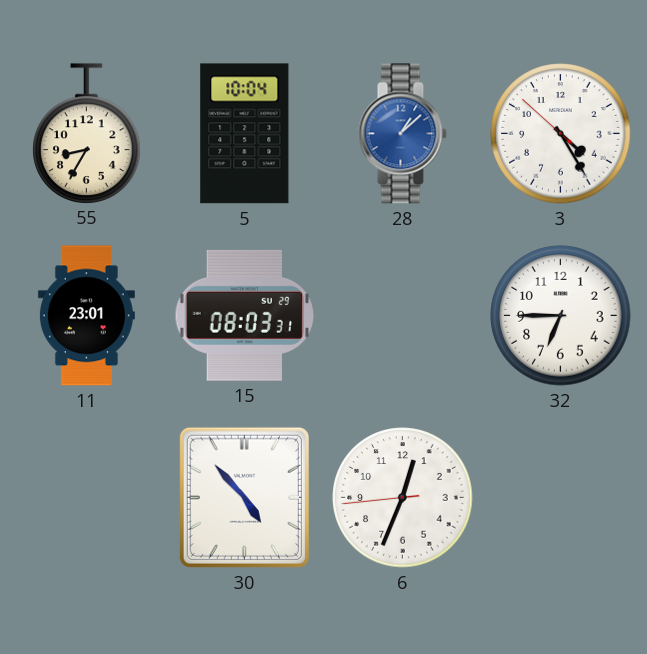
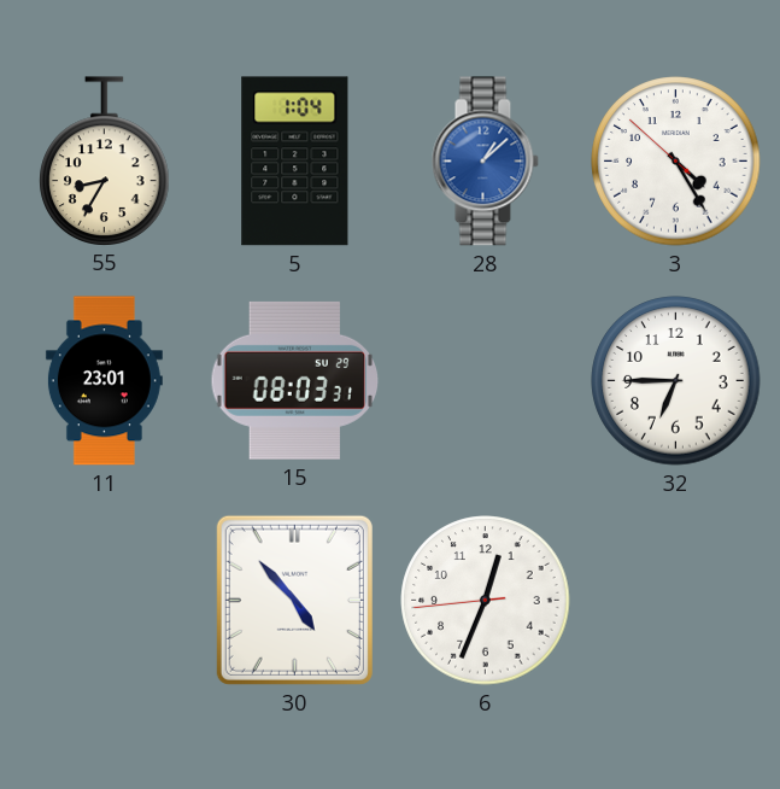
5: 10:04 -> 1:04
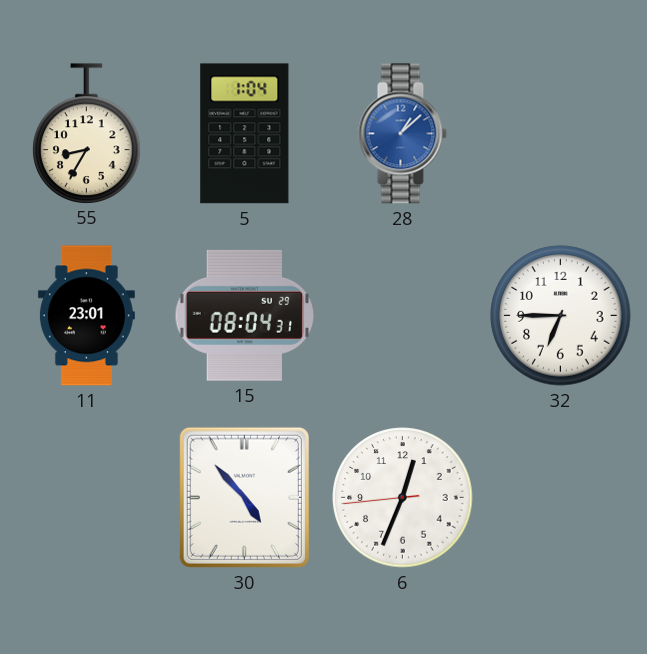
3: 4:24 -> none
15: 08:03 -> 08:04
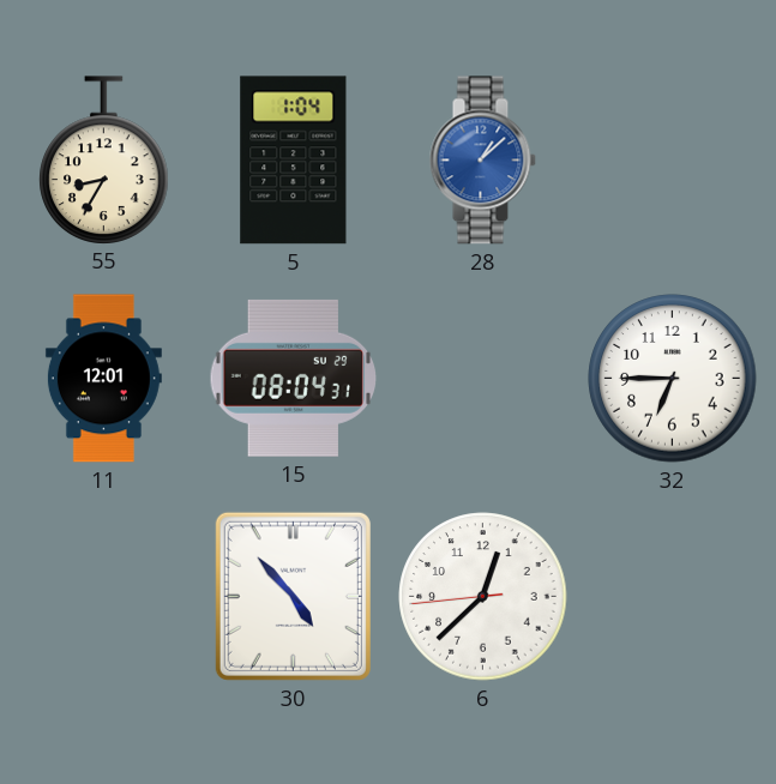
11: 23:01 -> 12:01
6: 12:33 -> 12:37
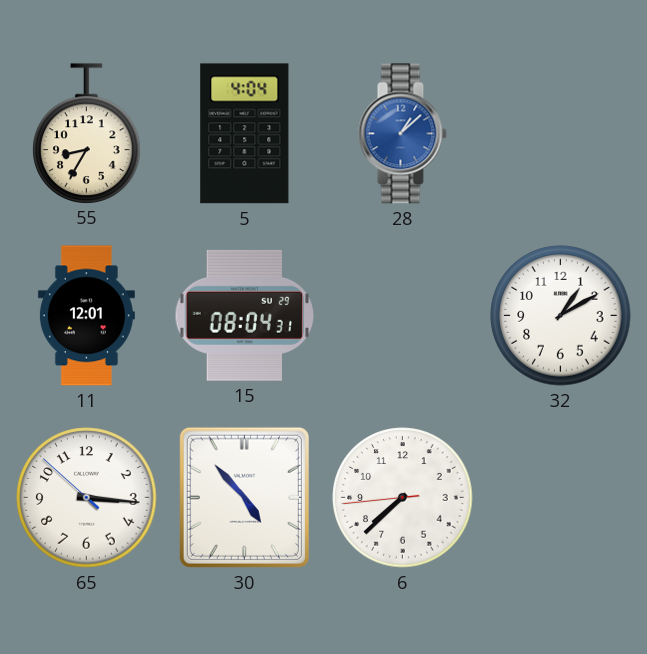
5: 1:04 -> 4:04
32: 6:45 -> 1:10
65: none -> 3:15
6: 12:37 -> 7:37
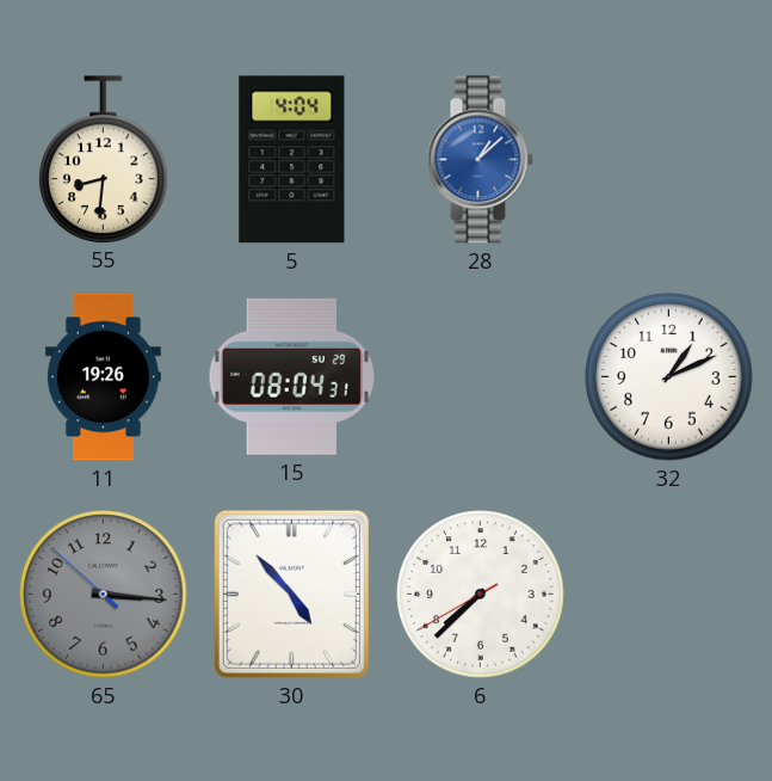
55: 8:35 -> 8:31
11: 12:01 -> 19:26
32: 1:10 -> 1:11
65 dial: white -> grey
6: 7:37:44 -> 7:37:40
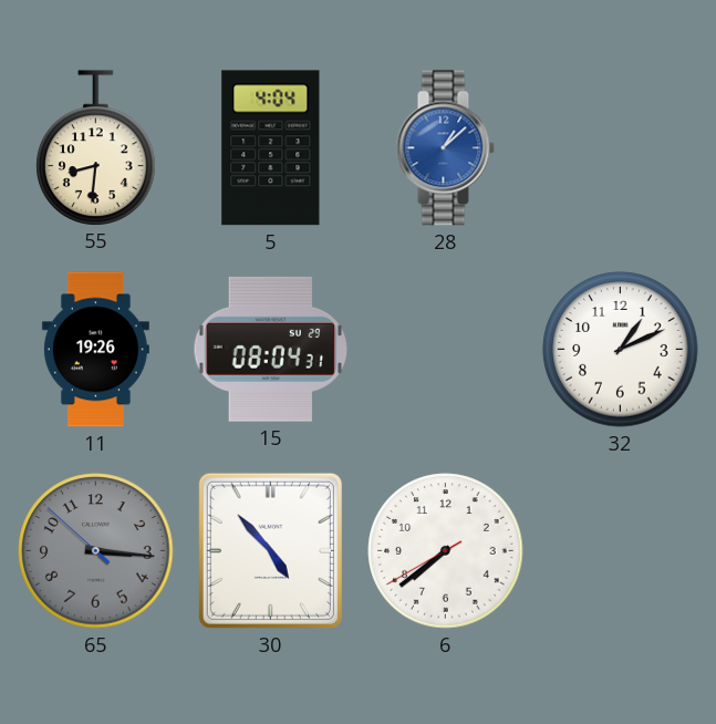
6: 7:37 -> 7:38
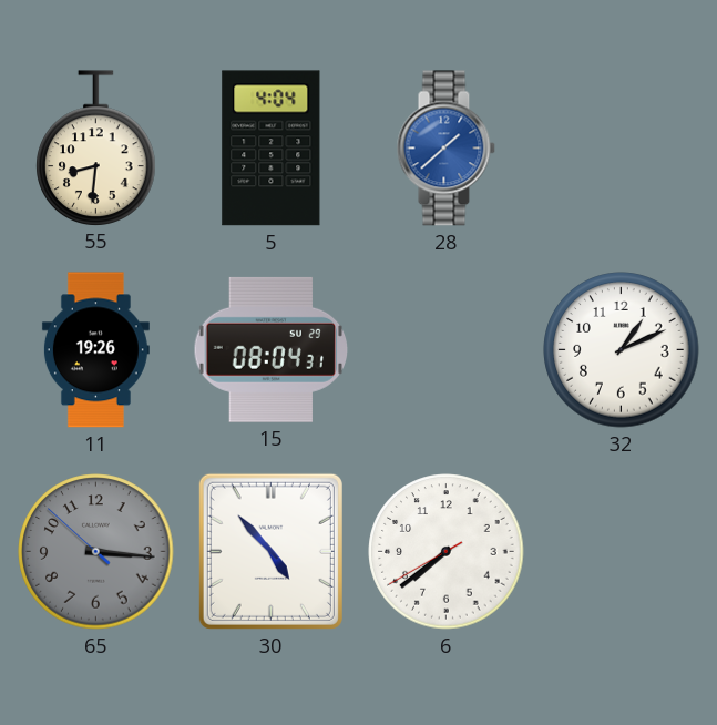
28: 1:08 -> 1:38
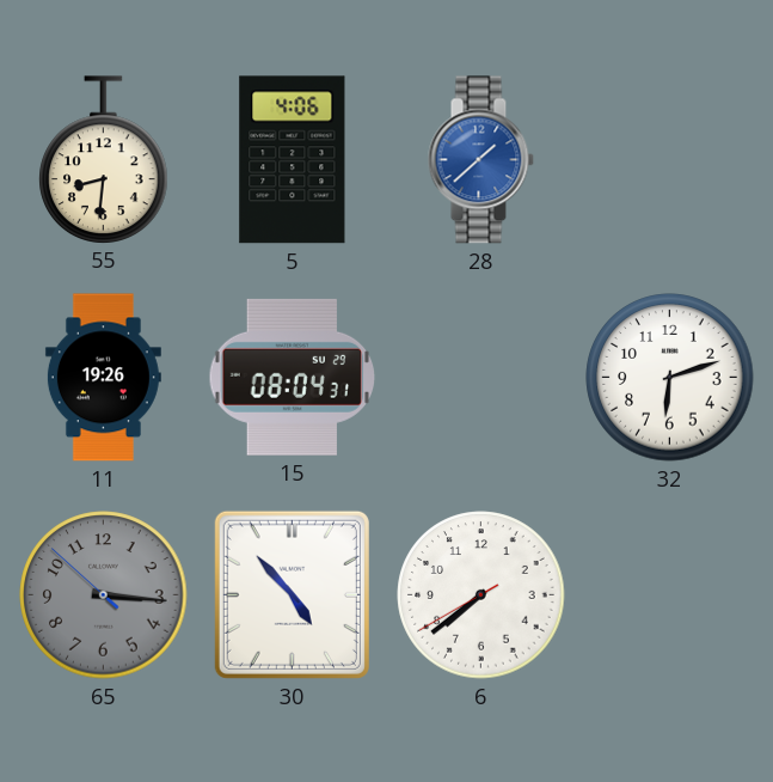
5: 4:04 -> 4:06
32: 1:11 -> 6:12
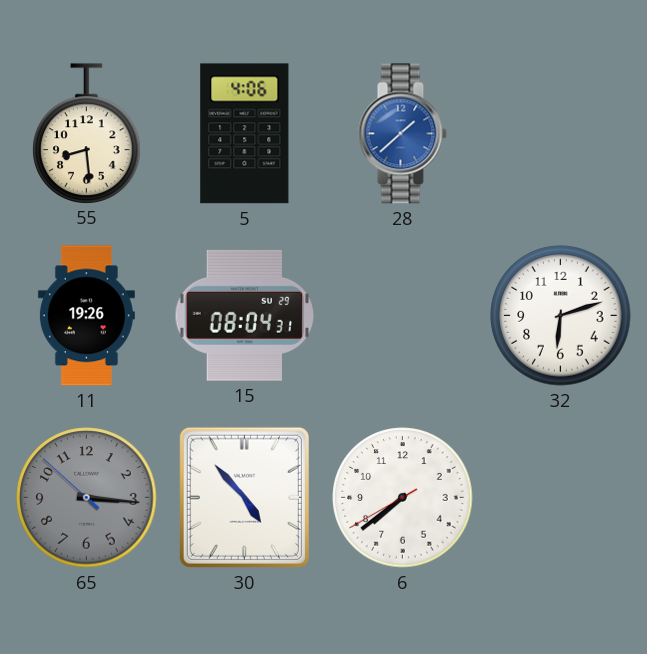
55: 8:31 -> 8:29
